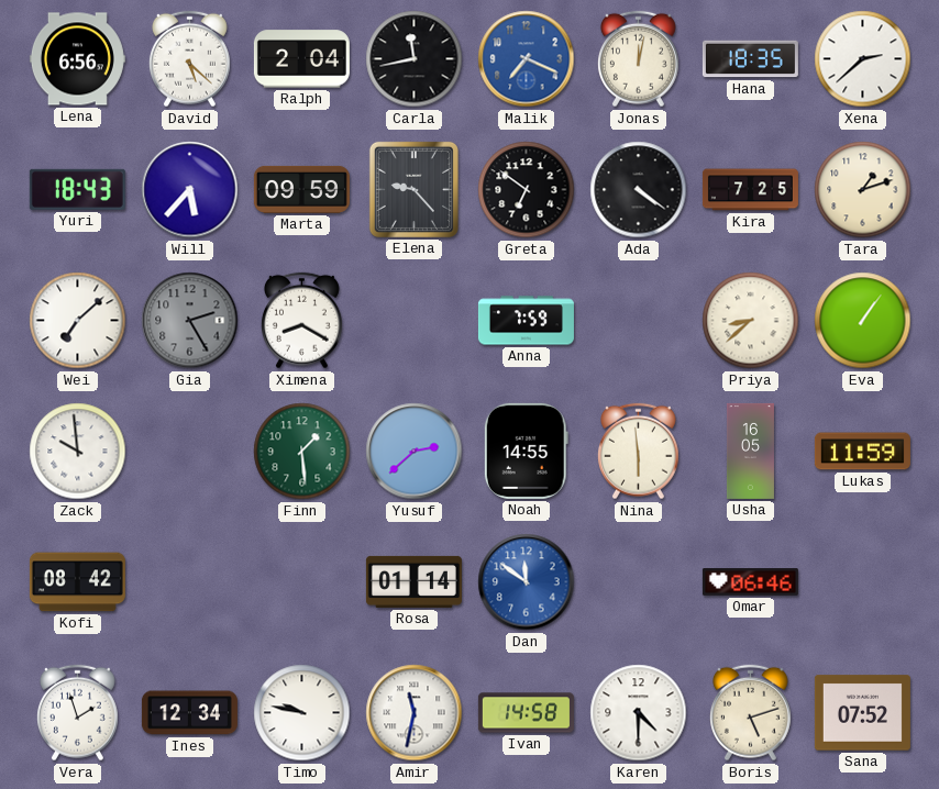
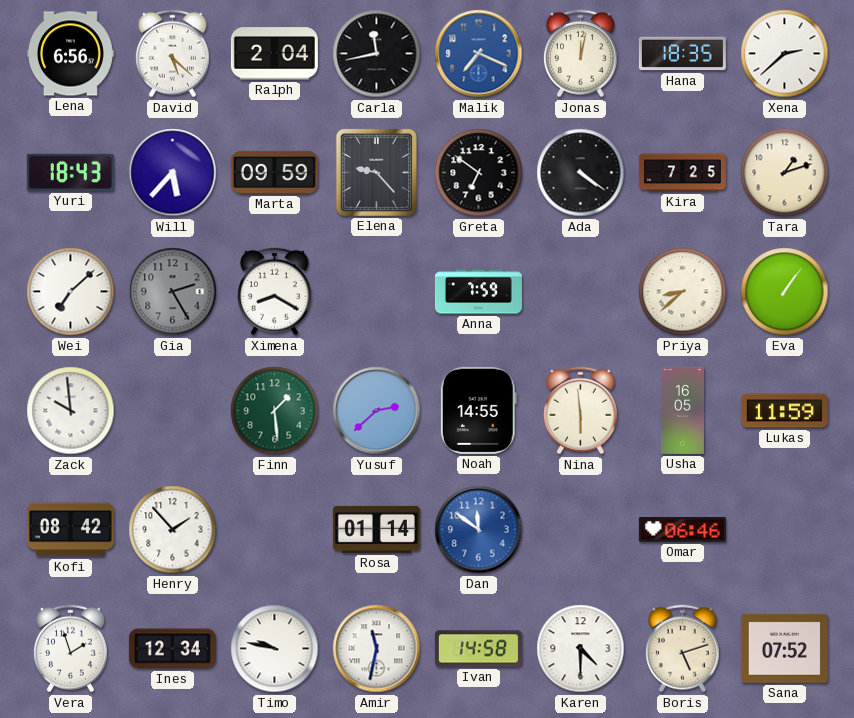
Henry: none -> 1:53
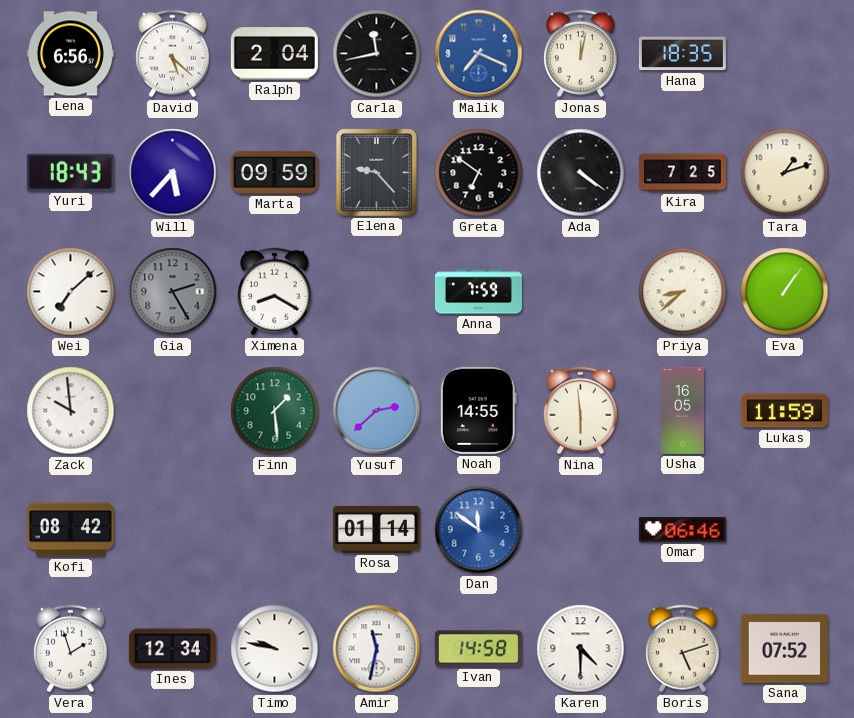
Xena: 2:38 -> none
Henry: 1:53 -> none
